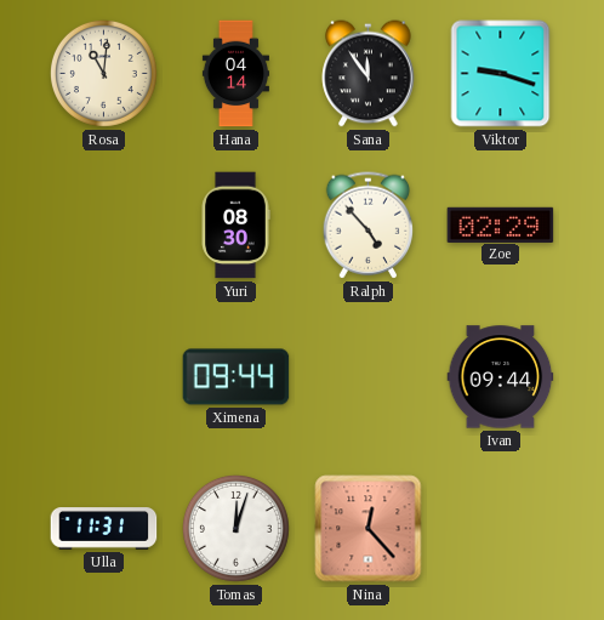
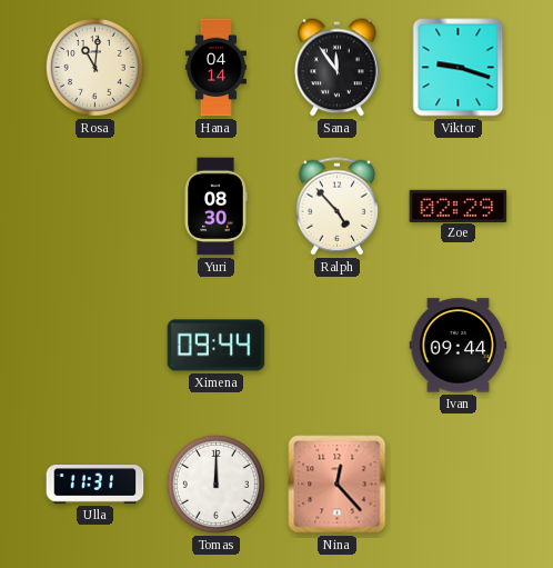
Tomas: 12:03 -> 12:00
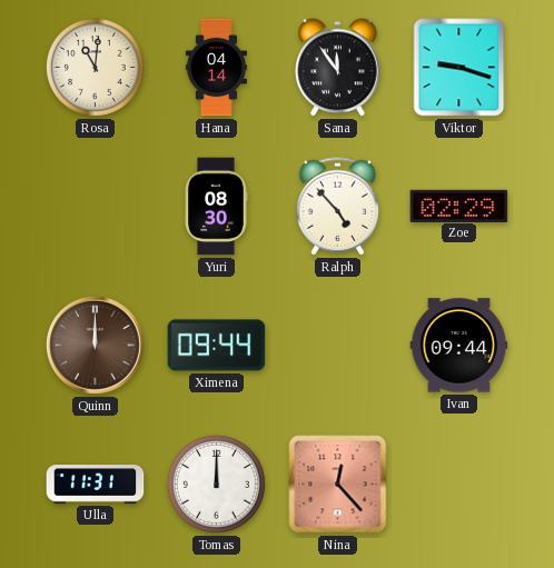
Quinn: none -> 12:00
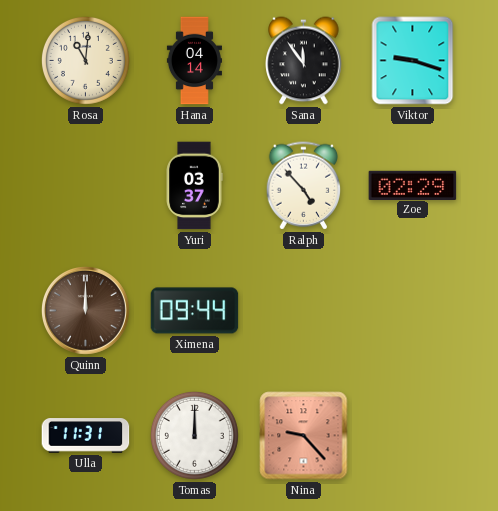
Yuri: 08:30 -> 03:37
Ivan: 09:44 -> none
Nina: 12:23 -> 9:23
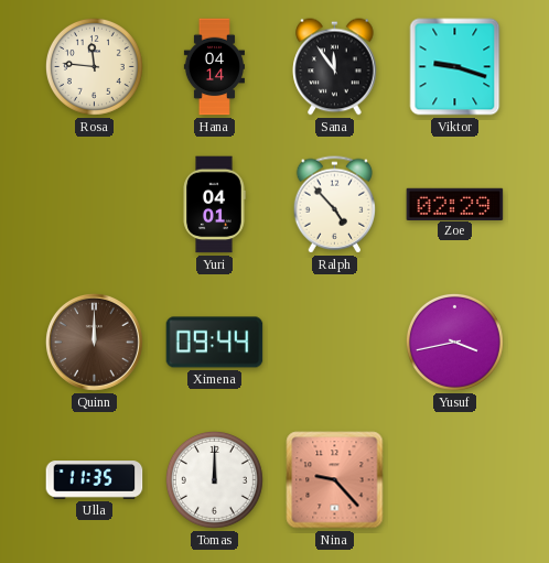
Rosa: 11:01 -> 11:46
Yuri: 03:37 -> 04:01
Yusuf: none -> 3:43
Ulla: 11:31 -> 11:35
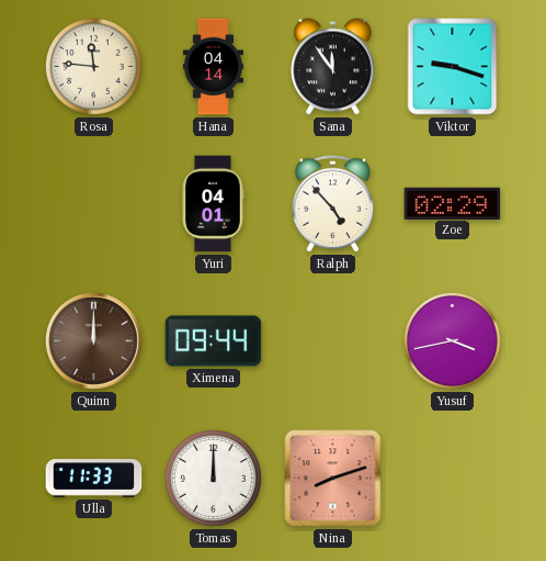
Ulla: 11:35 -> 11:33
Nina: 9:23 -> 8:12
